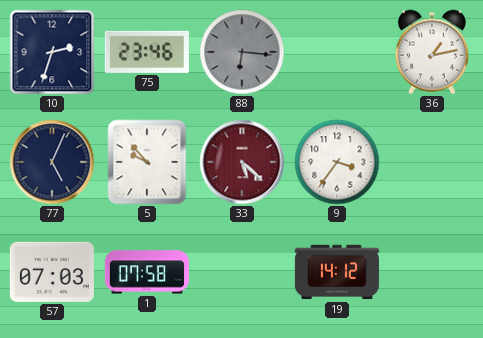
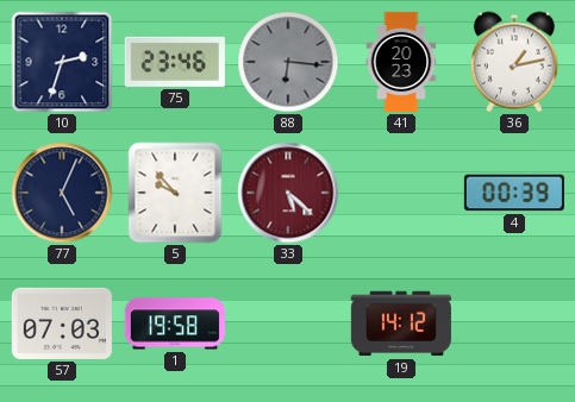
41: none -> 20:23
9: 3:36 -> none
4: none -> 00:39
1: 07:58 -> 19:58
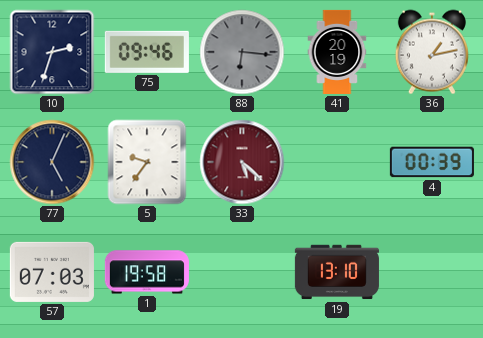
75: 23:46 -> 09:46
41: 20:23 -> 20:19
5: 9:53 -> 9:36
19: 14:12 -> 13:10
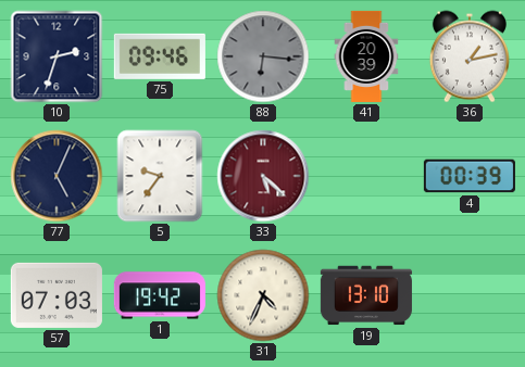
41: 20:19 -> 20:39
1: 19:58 -> 19:42
31: none -> 4:34
